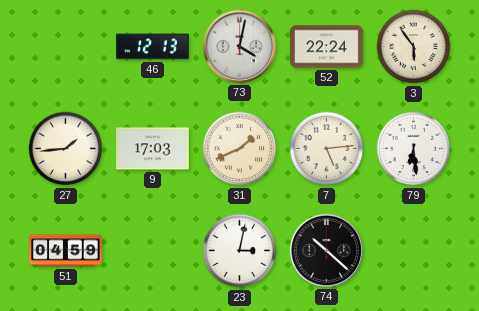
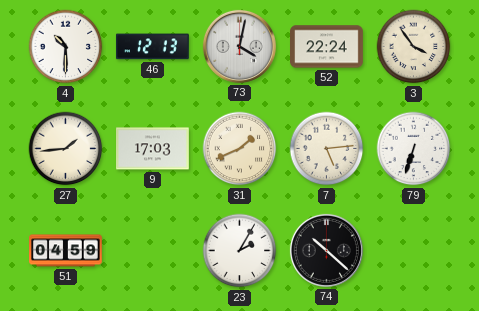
4: none -> 10:30
3: 5:54 -> 3:54
79: 6:29 -> 6:33
23: 3:02 -> 2:05
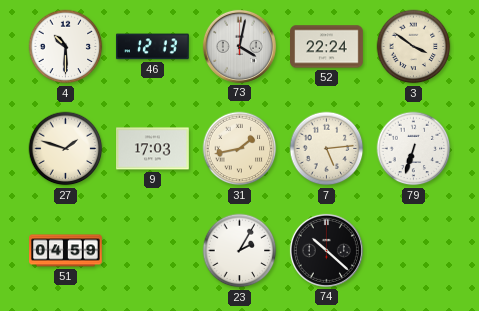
3: 3:54 -> 3:51
27: 1:44 -> 1:48
31: 1:41 -> 1:43
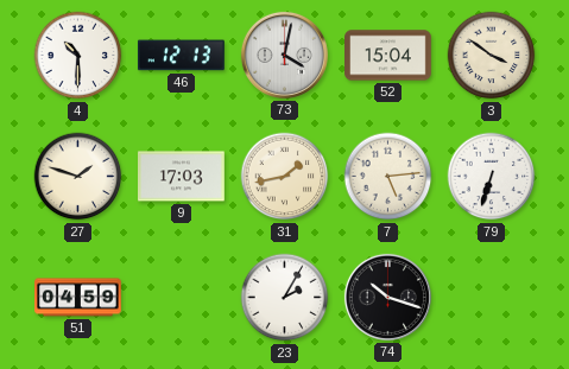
52: 22:24 -> 15:04
74: 10:22 -> 10:18
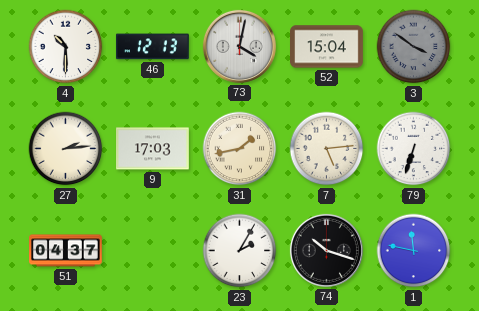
3 dial: cream -> grey
27: 1:48 -> 2:14
51: 04:59 -> 04:37
1: none -> 11:47
